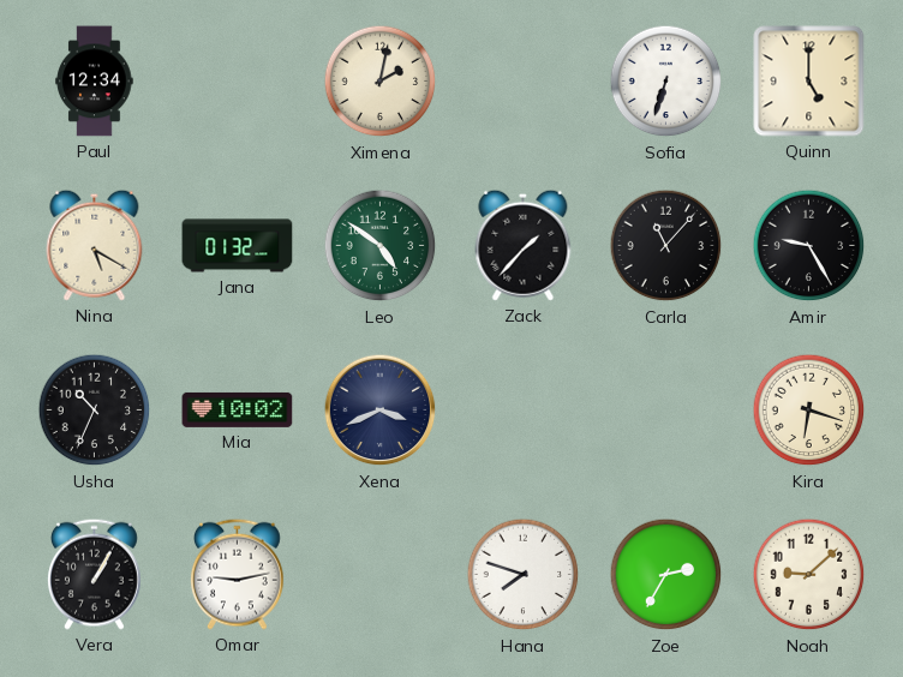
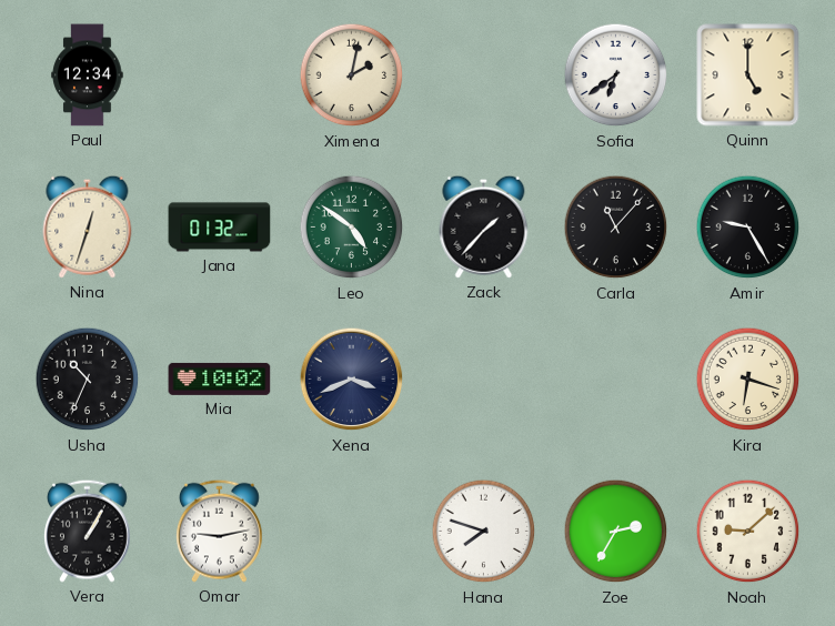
Sofia: 6:33 -> 6:39
Nina: 5:20 -> 12:33
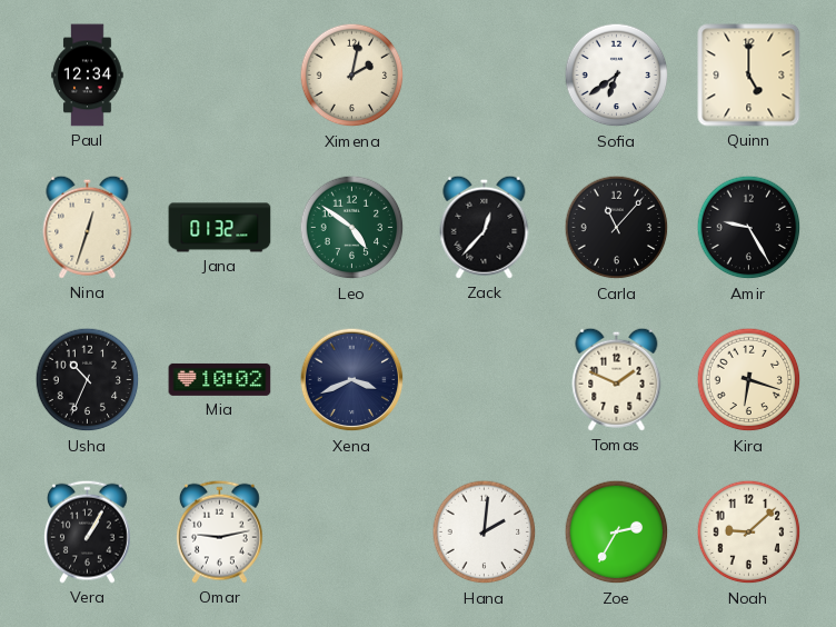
Zack: 1:37 -> 12:37
Tomas: none -> 1:49
Hana: 7:48 -> 2:01
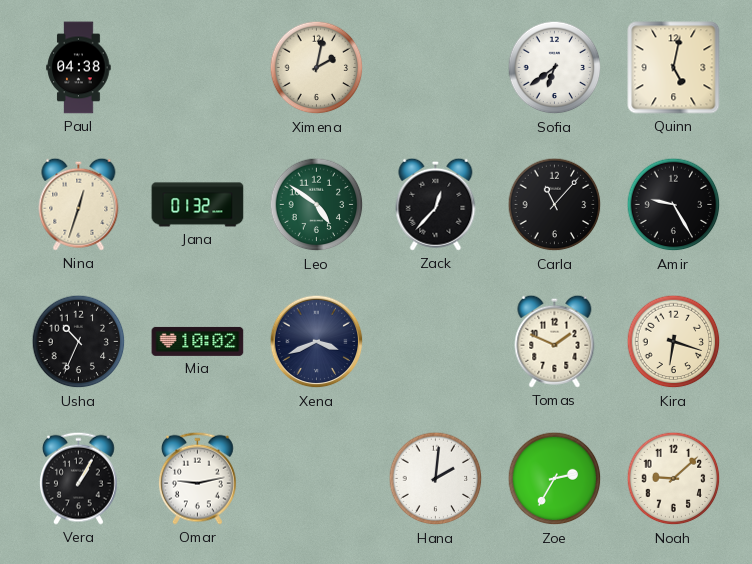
Paul: 12:34 -> 04:38
Quinn: 5:00 -> 5:02
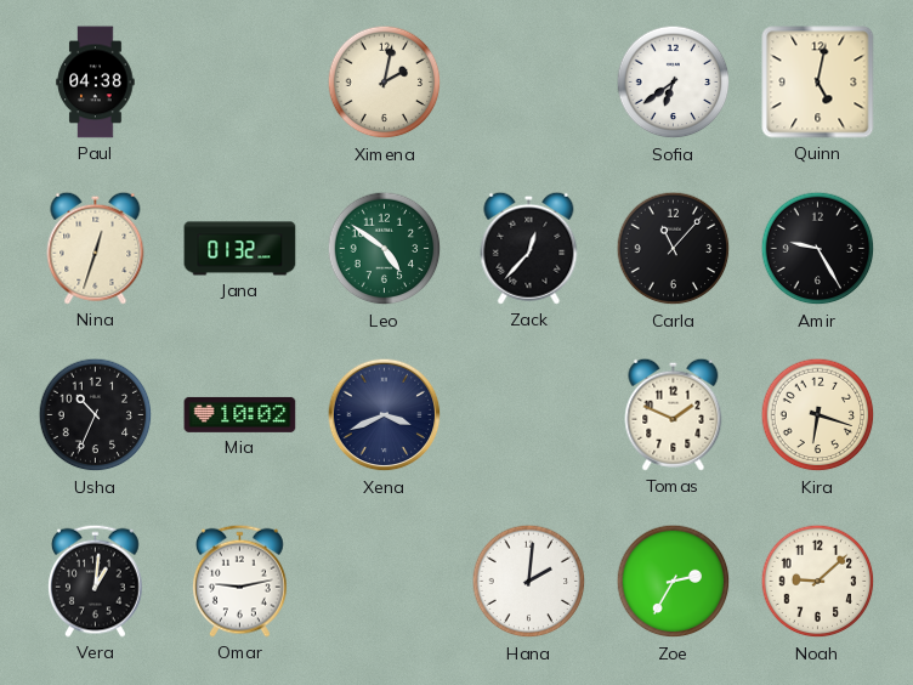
Vera: 1:05 -> 1:01
